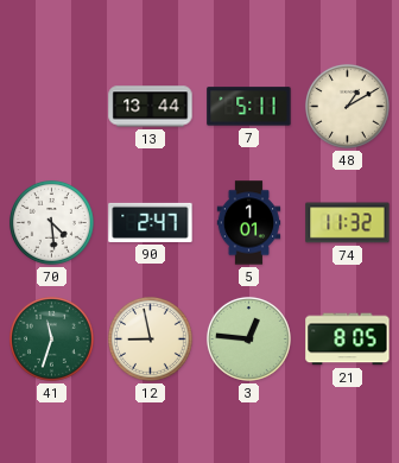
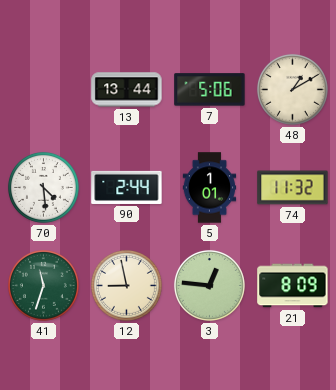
7: 5:11 -> 5:06
90: 2:47 -> 2:44
21: 8:05 -> 8:09
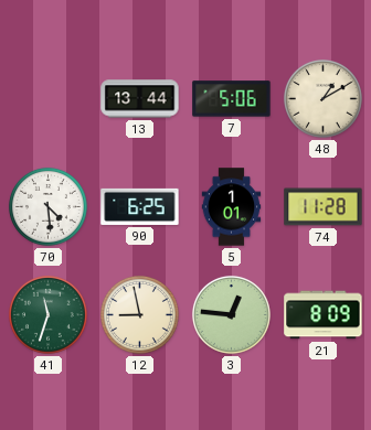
90: 2:44 -> 6:25
74: 11:32 -> 11:28
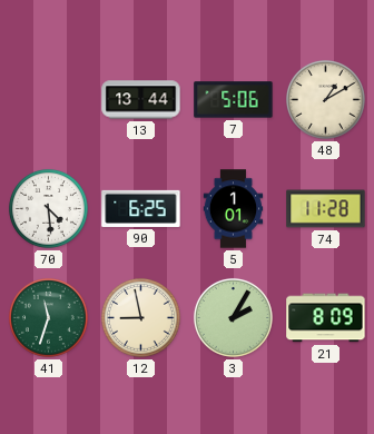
3: 12:46 -> 2:05
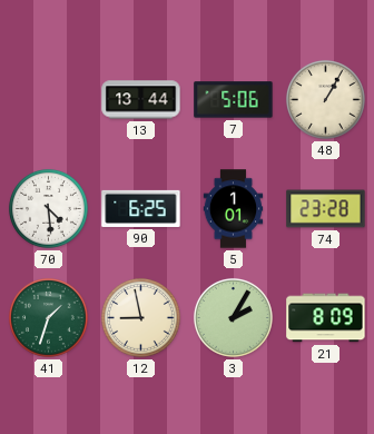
48: 1:10 -> 1:05
74: 11:28 -> 23:28
41: 11:33 -> 1:33
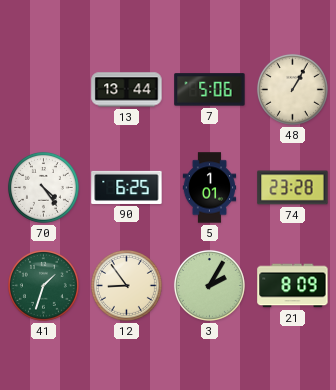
70: 4:29 -> 4:24
12: 8:58 -> 8:54
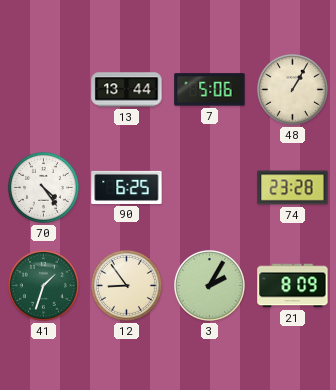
5: 1:01 -> none
